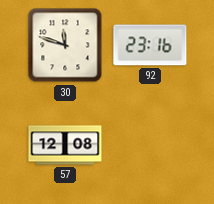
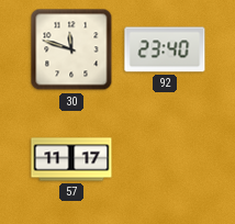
92: 23:16 -> 23:40
57: 12:08 -> 11:17
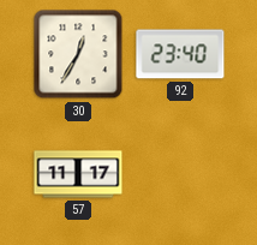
30: 11:48 -> 12:35
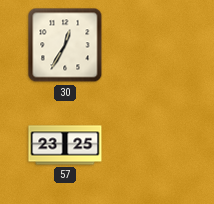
92: 23:40 -> none
57: 11:17 -> 23:25
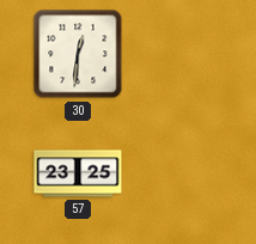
30: 12:35 -> 12:31
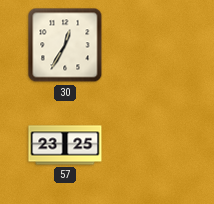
30: 12:31 -> 12:35
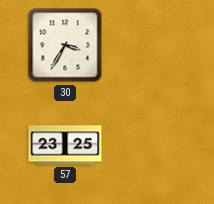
30: 12:35 -> 3:35
